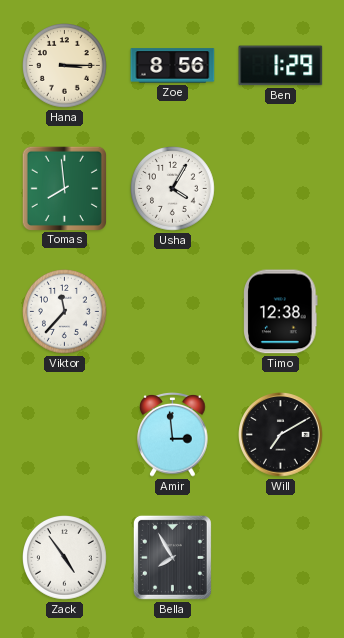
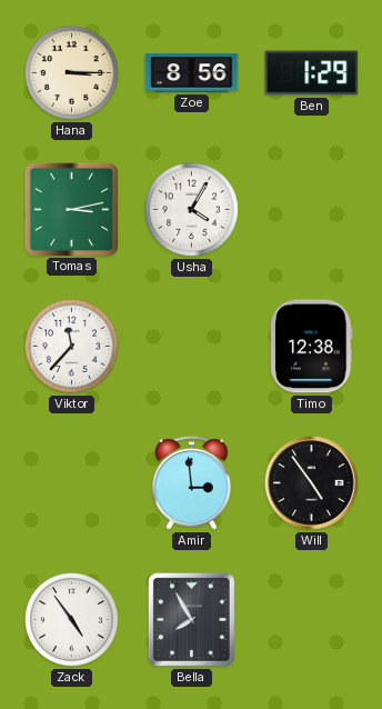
Tomas: 7:59 -> 3:13
Will: 7:10 -> 4:54
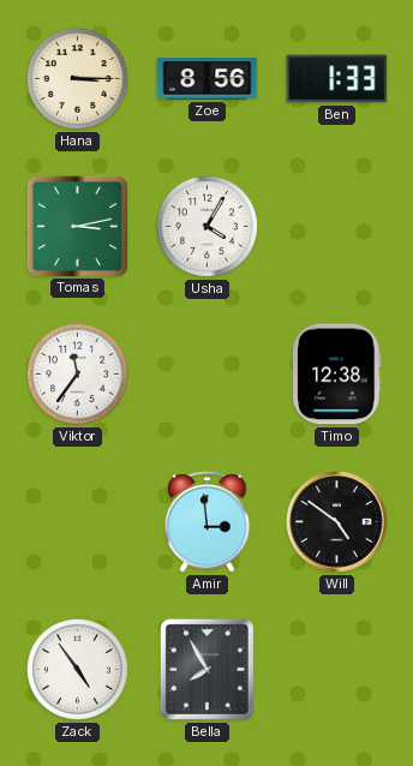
Ben: 1:29 -> 1:33
Viktor: 11:37 -> 11:36
Will: 4:54 -> 4:51
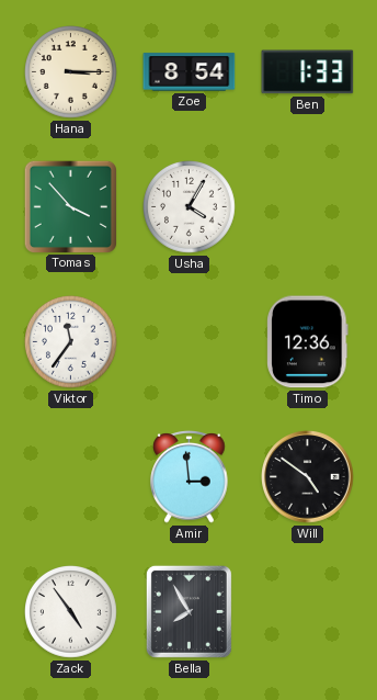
Zoe: 8:56 -> 8:54
Tomas: 3:13 -> 3:53
Timo: 12:38 -> 12:36
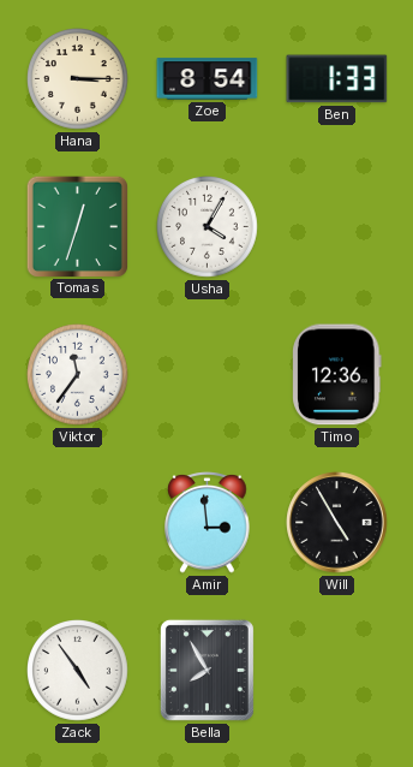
Tomas: 3:53 -> 12:33
Will: 4:51 -> 4:55
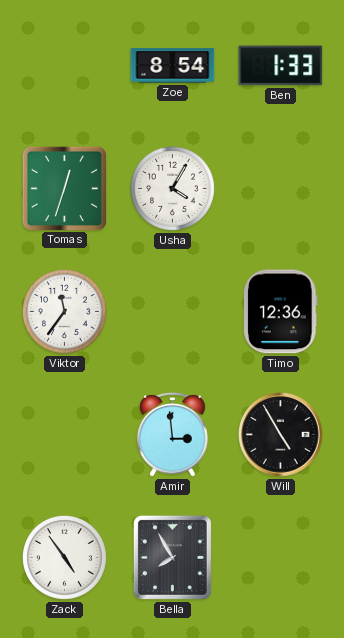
Hana: 3:15 -> none
